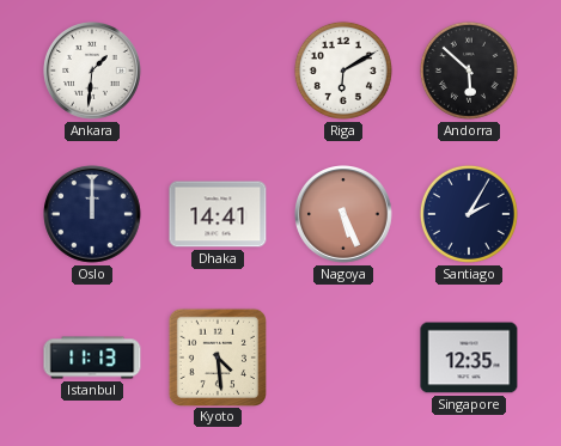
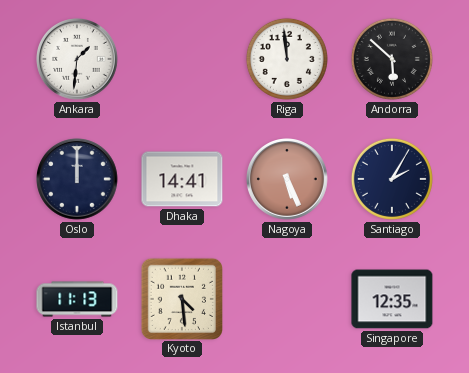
Riga: 6:10 -> 11:59
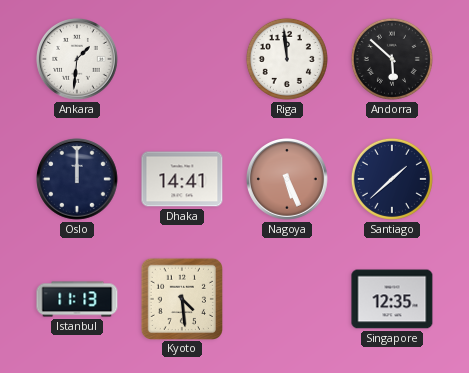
Santiago: 2:05 -> 1:38
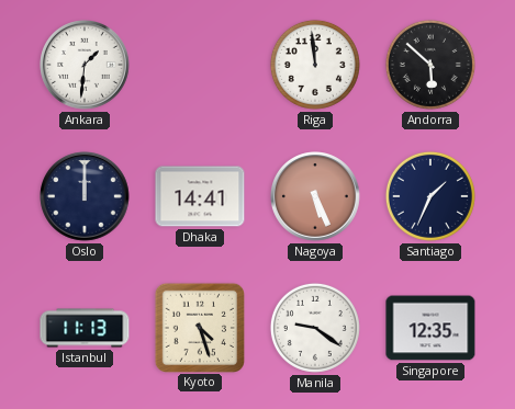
Santiago: 1:38 -> 1:34
Kyoto: 4:29 -> 4:27
Manila: none -> 9:21
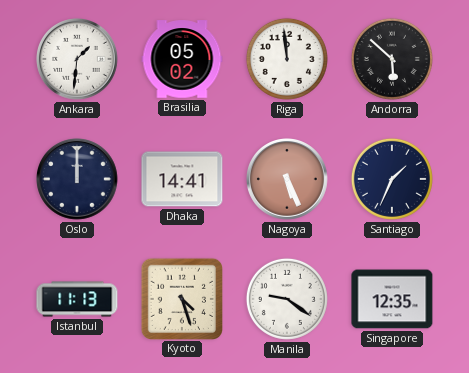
Brasilia: none -> 05:02
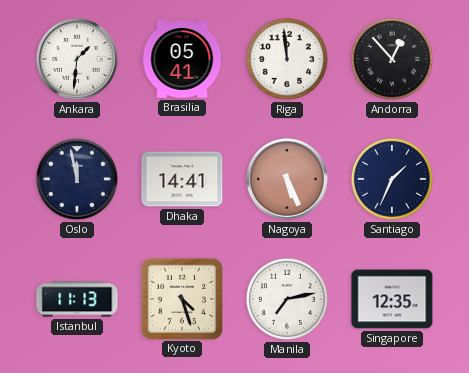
Brasilia: 05:02 -> 05:41
Andorra: 5:52 -> 12:53
Oslo: 12:00 -> 11:58
Manila: 9:21 -> 7:13
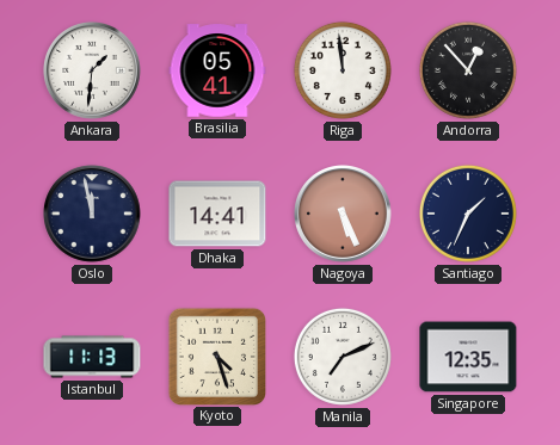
Manila: 7:13 -> 7:11
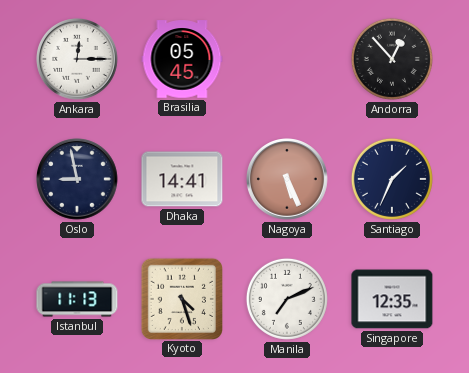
Ankara: 1:31 -> 12:15
Brasilia: 05:41 -> 05:45
Riga: 11:59 -> none
Oslo: 11:58 -> 8:58
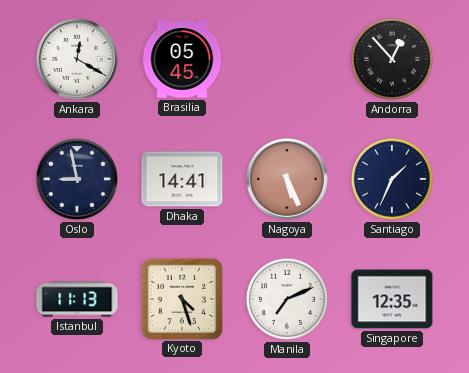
Ankara: 12:15 -> 12:20
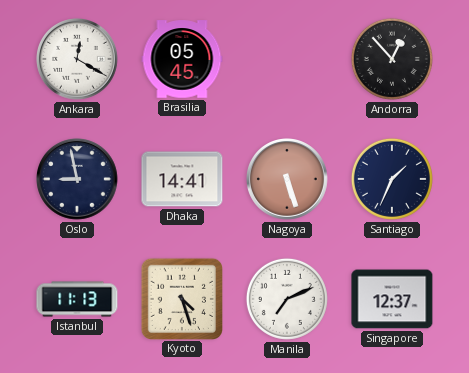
Nagoya: 5:26 -> 5:27
Singapore: 12:35 -> 12:37
